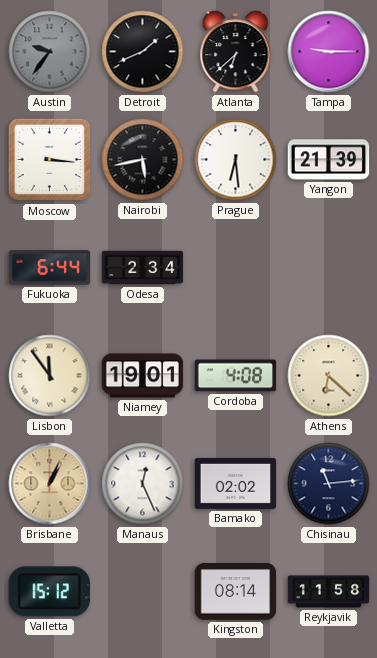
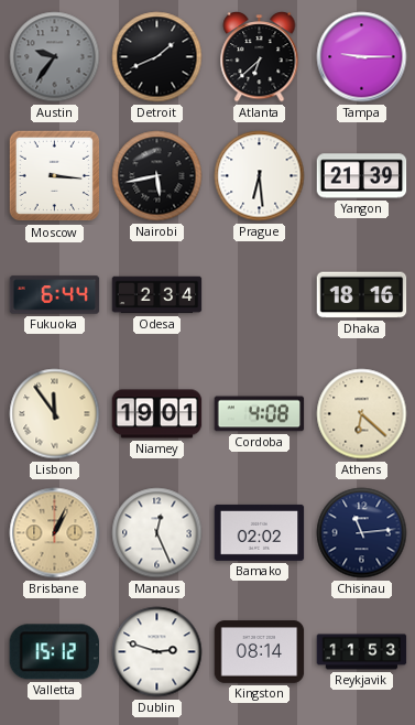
Dhaka: none -> 18:16
Dublin: none -> 2:48
Reykjavik: 11:58 -> 11:53
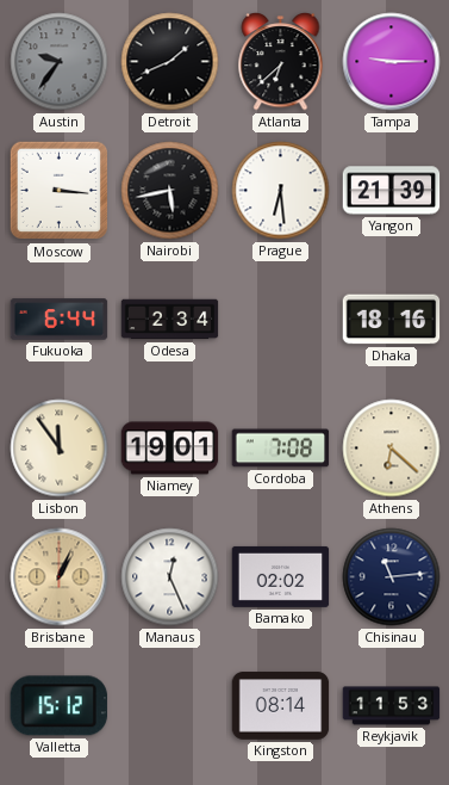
Cordoba: 4:08 -> 7:08
Dublin: 2:48 -> none
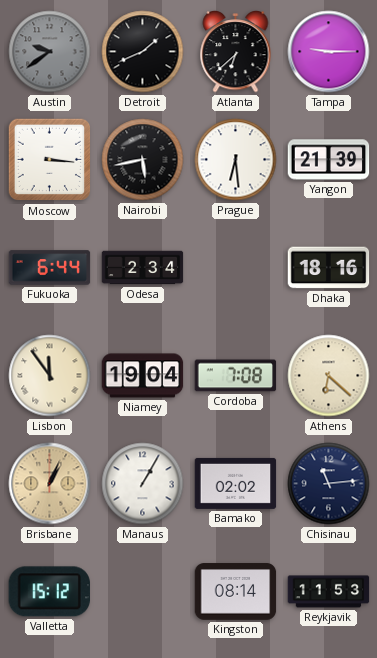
Austin: 9:36 -> 9:39
Niamey: 19:01 -> 19:04
Manaus: 12:26 -> 1:05
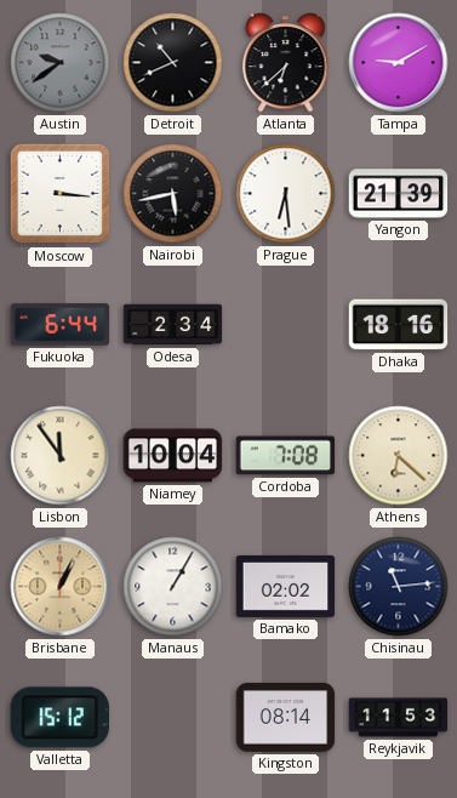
Detroit: 1:41 -> 10:41
Tampa: 9:15 -> 9:10
Niamey: 19:04 -> 10:04
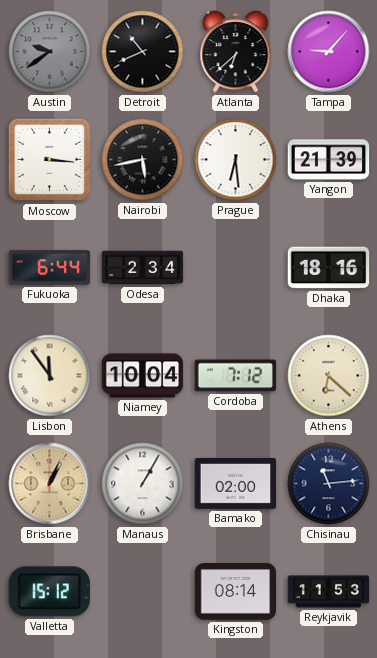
Tampa: 9:10 -> 9:07
Cordoba: 7:08 -> 7:12
Bamako: 02:02 -> 02:00
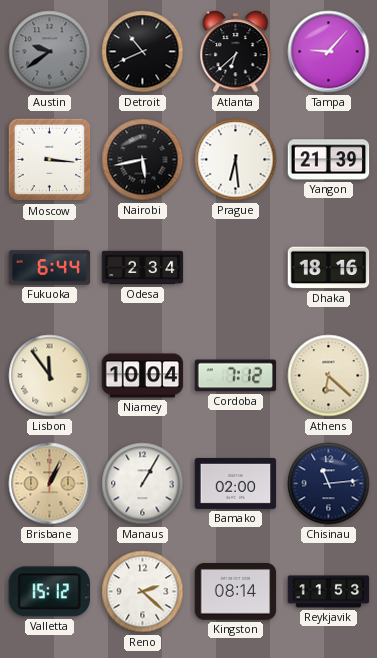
Reno: none -> 2:22
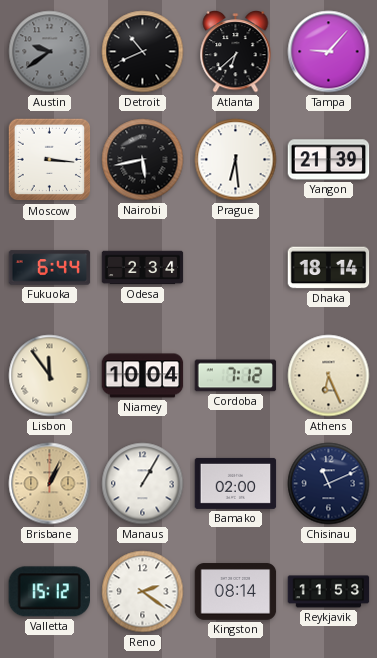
Dhaka: 18:16 -> 18:14
Athens: 6:22 -> 6:26
Chisinau: 11:14 -> 11:11
Reno: 2:22 -> 2:21
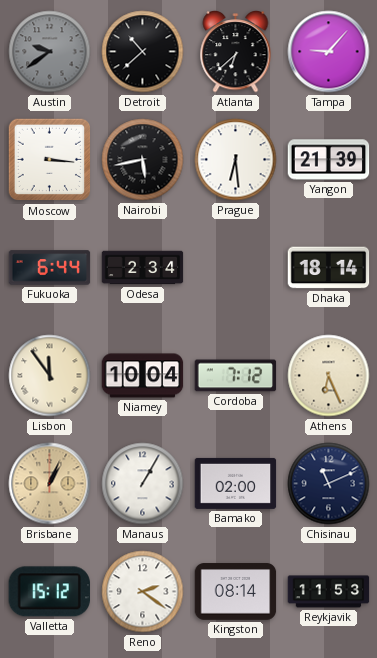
Detroit: 10:41 -> 10:38
